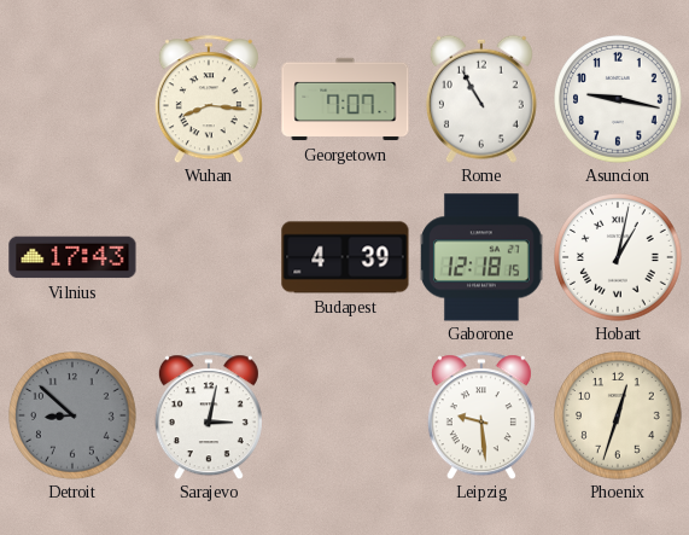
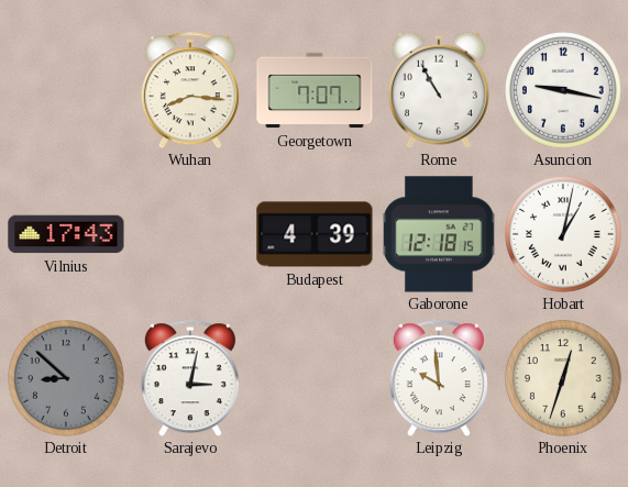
Leipzig: 9:29 -> 9:59
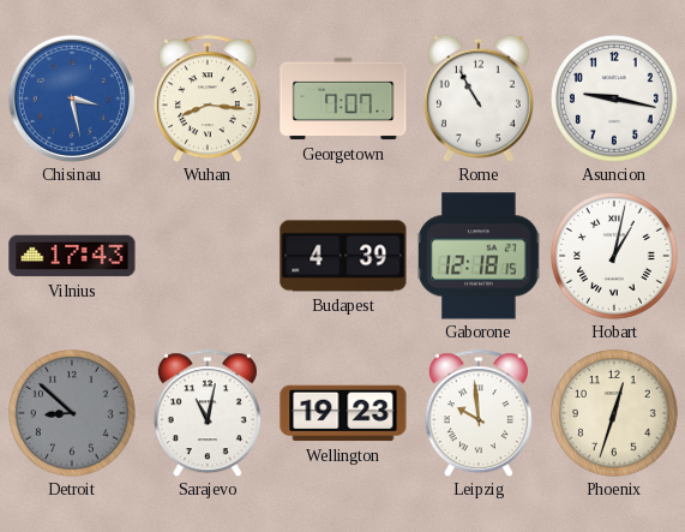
Chisinau: none -> 3:28
Sarajevo: 3:02 -> 11:02
Wellington: none -> 19:23
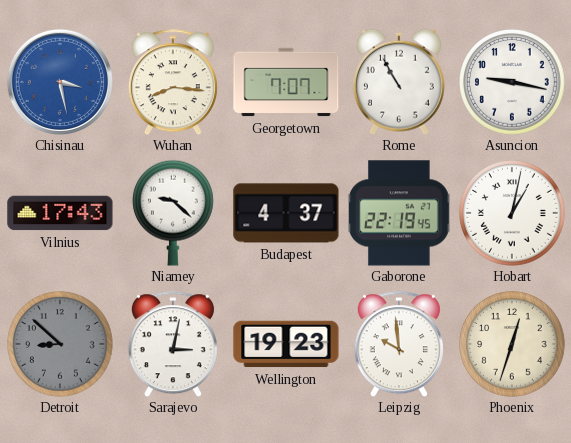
Niamey: none -> 9:22
Budapest: 4:39 -> 4:37
Gaborone: 12:18 -> 22:19
Sarajevo: 11:02 -> 3:02
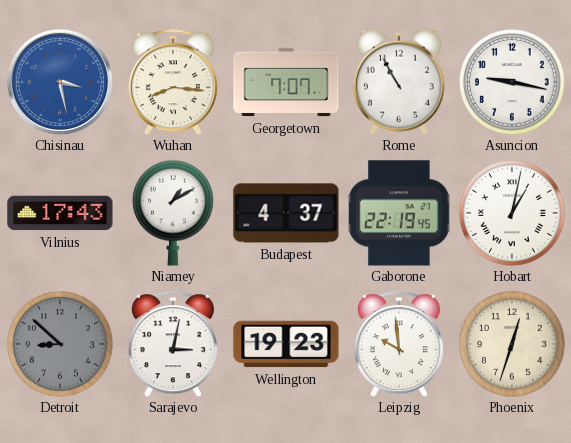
Niamey: 9:22 -> 1:10
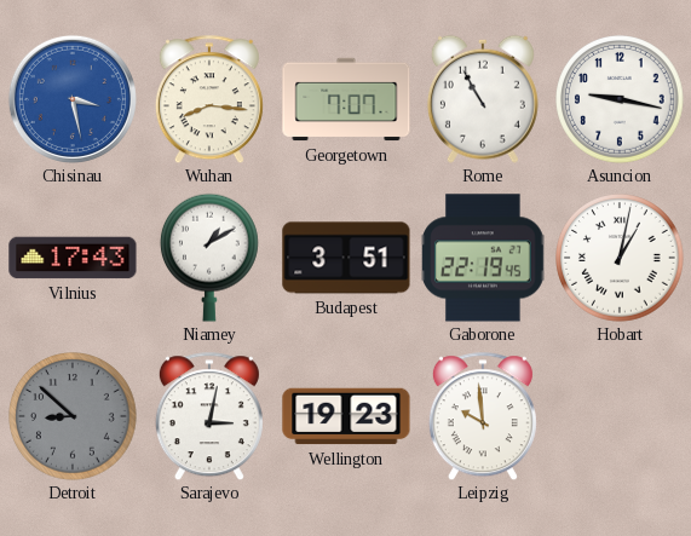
Budapest: 4:37 -> 3:51
Phoenix: 12:33 -> none
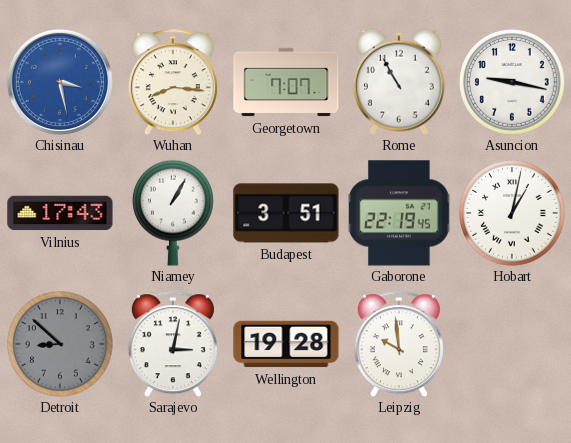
Niamey: 1:10 -> 1:05
Wellington: 19:23 -> 19:28
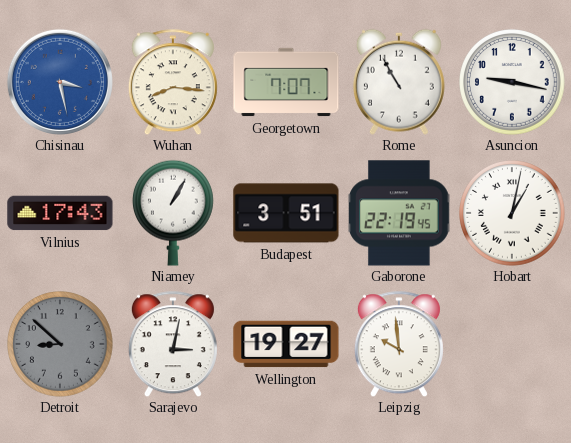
Wellington: 19:28 -> 19:27
